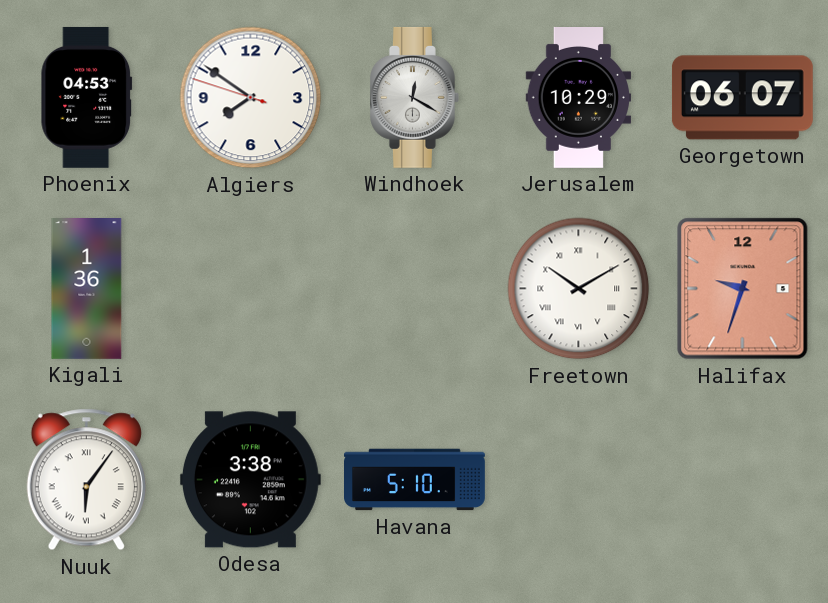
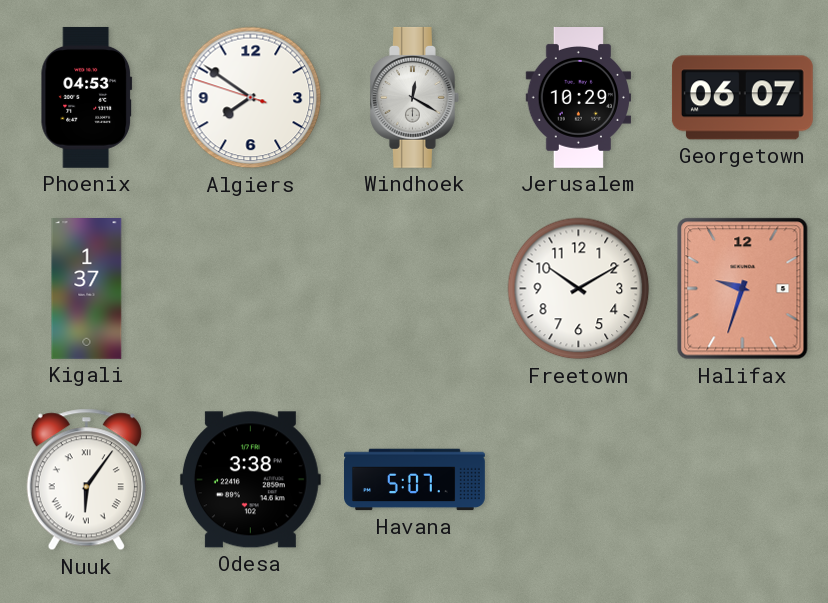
Kigali: 1:36 -> 1:37
Freetown numerals: Roman -> Arabic
Havana: 5:10 -> 5:07
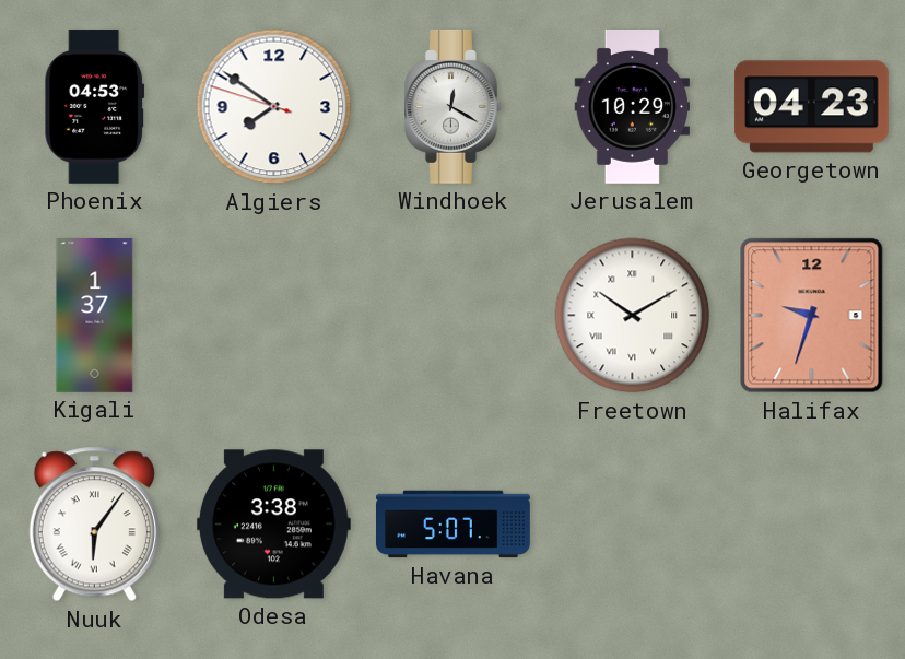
Georgetown: 06:07 -> 04:23
Freetown numerals: Arabic -> Roman
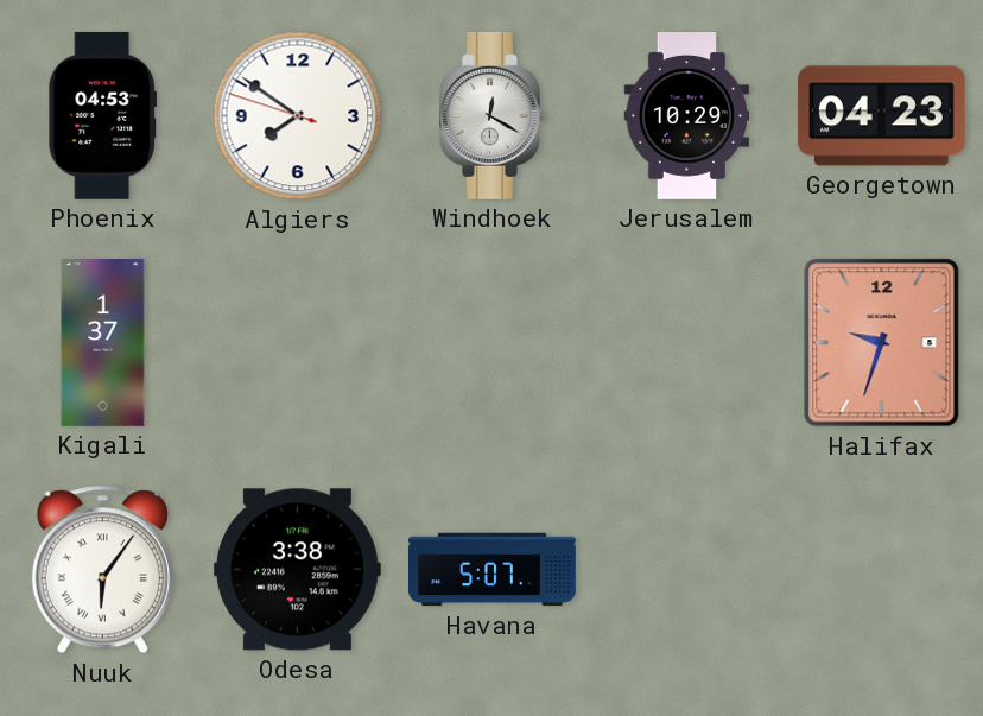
Freetown: 10:10 -> none
